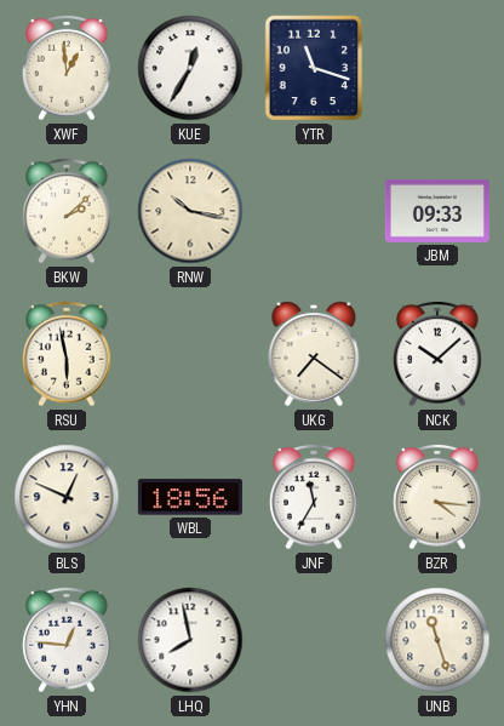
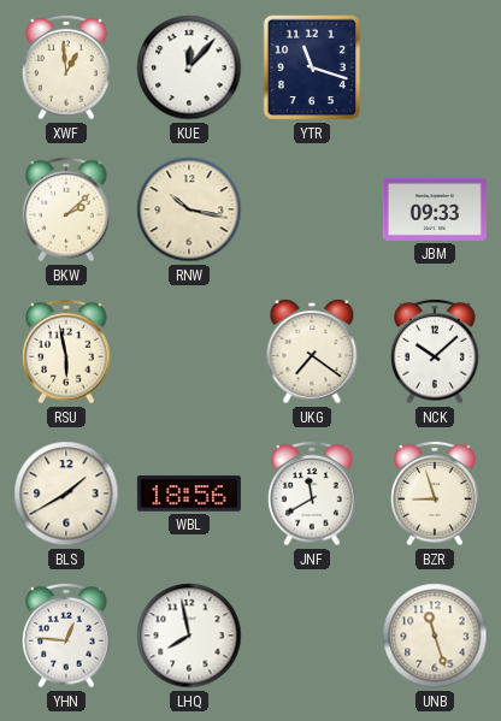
KUE: 12:35 -> 12:07
BLS: 12:49 -> 1:40
JNF: 11:35 -> 11:40
BZR: 4:16 -> 8:57
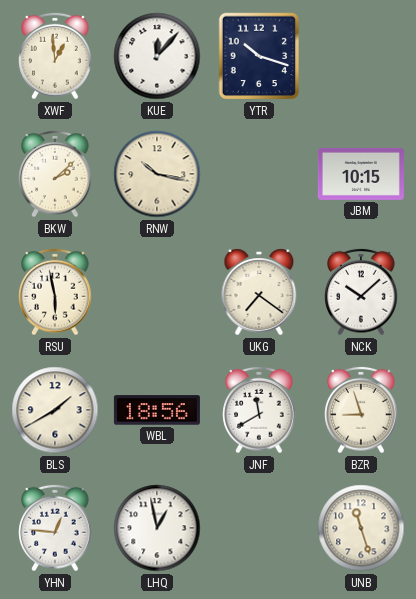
YTR: 11:18 -> 10:18
JBM: 09:33 -> 10:15
LHQ: 7:58 -> 12:58
